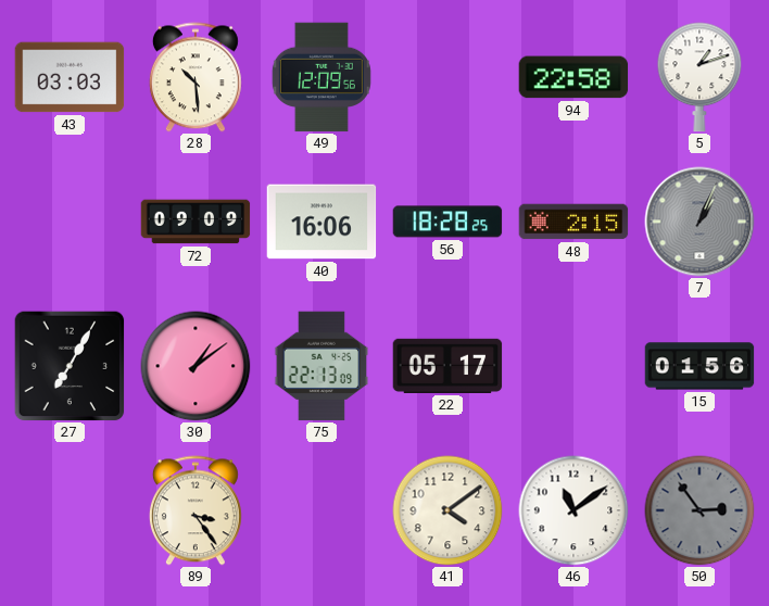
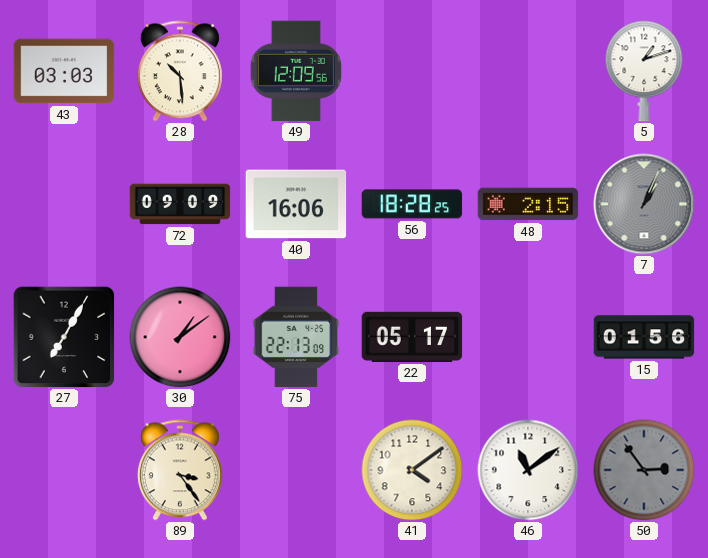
94: 22:58 -> none
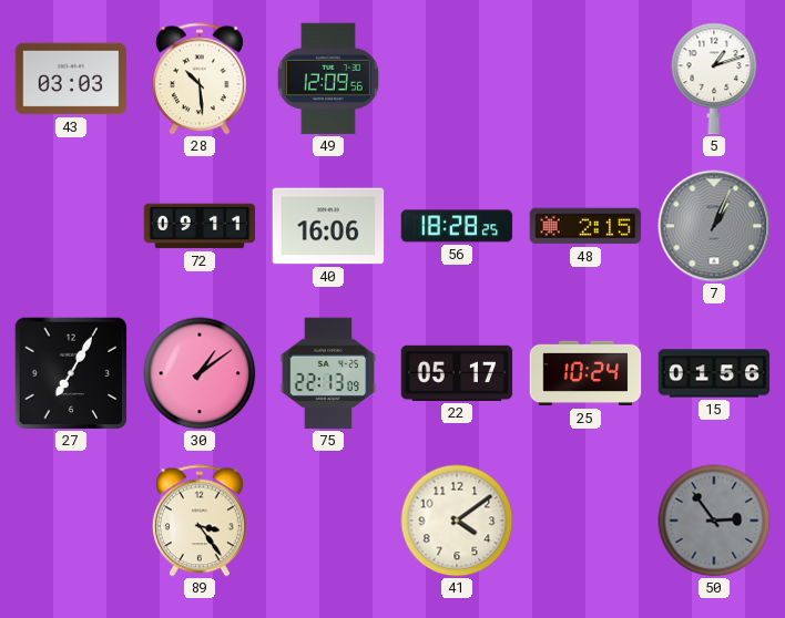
72: 09:09 -> 09:11
25: none -> 10:24
46: 11:09 -> none
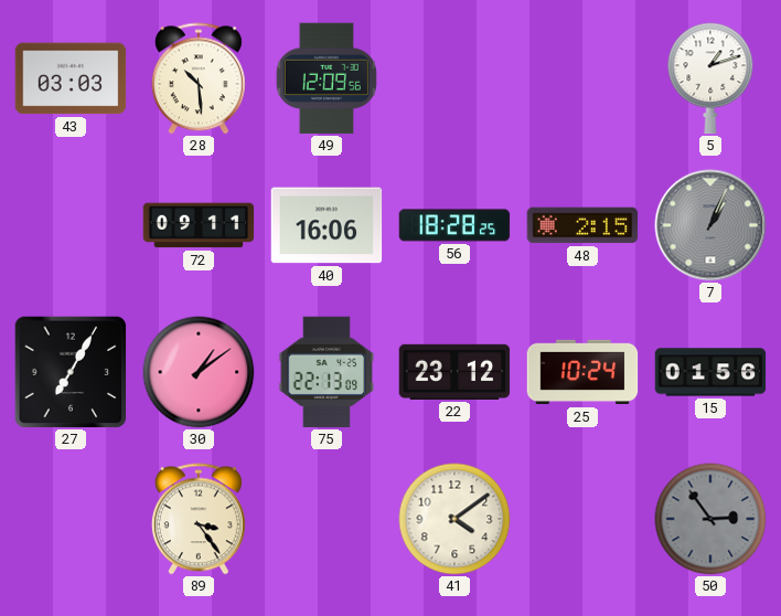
22: 05:17 -> 23:12
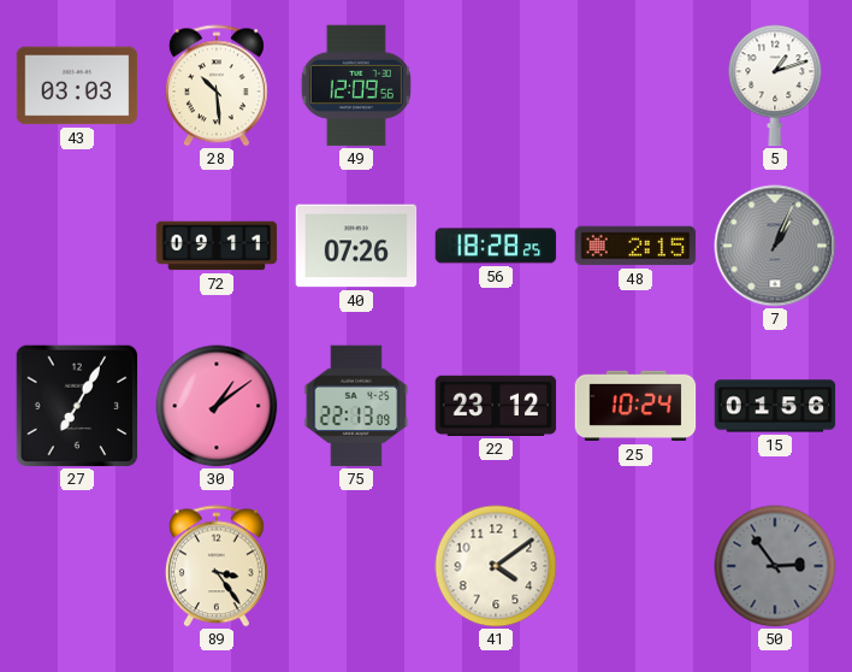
40: 16:06 -> 07:26
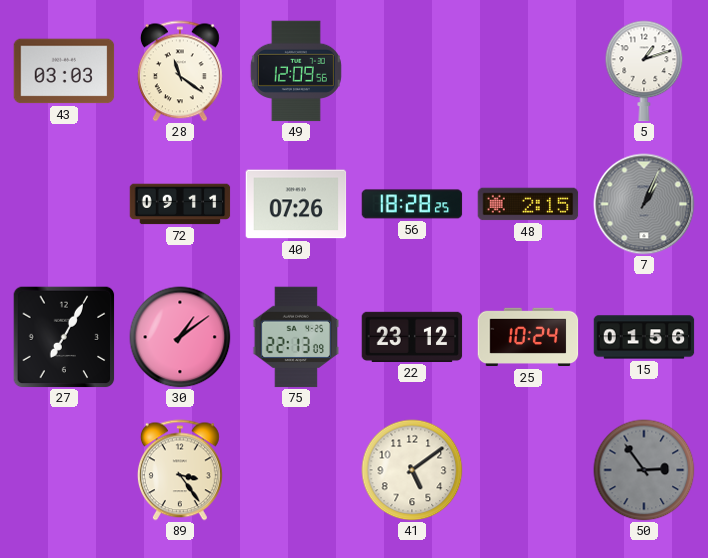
28: 10:29 -> 11:21
41: 4:09 -> 5:09
